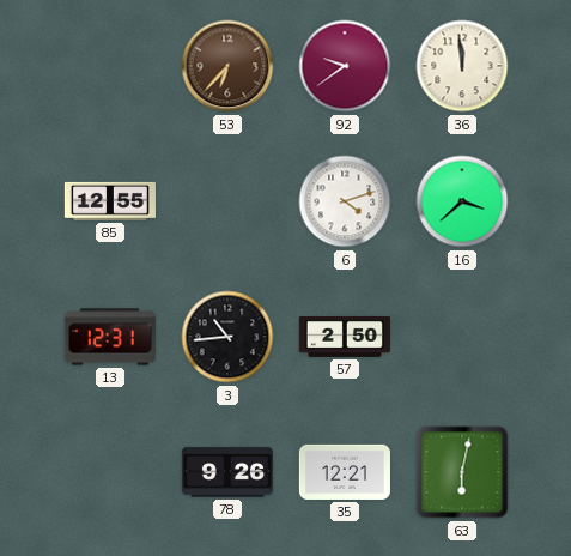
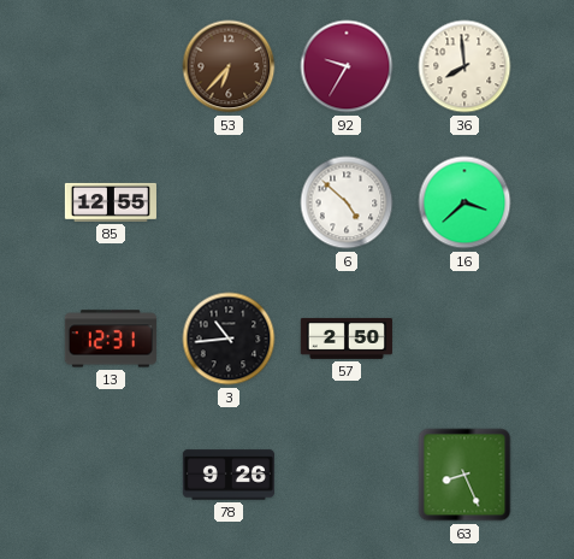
92: 9:39 -> 9:35
36: 11:59 -> 7:59
6: 4:12 -> 4:52
35: 12:21 -> none
63: 6:02 -> 8:26
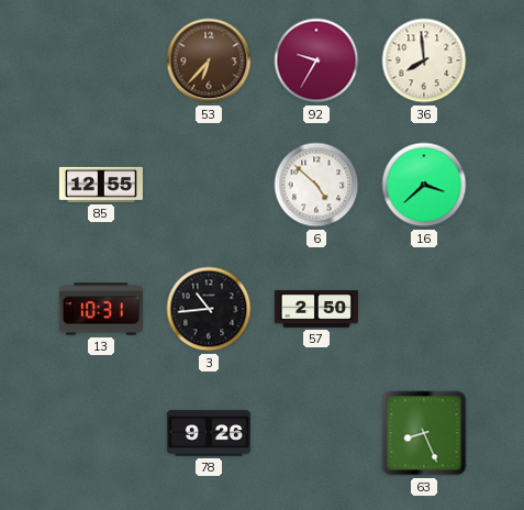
13: 12:31 -> 10:31
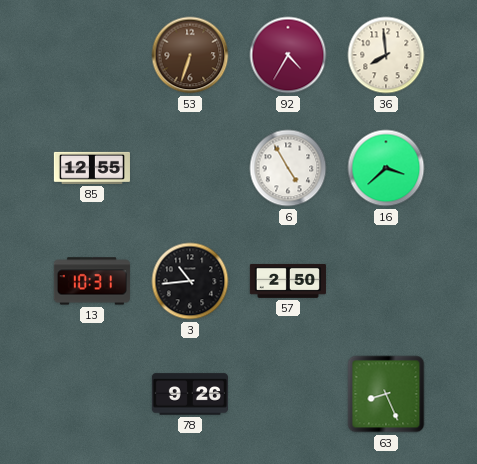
53: 6:37 -> 6:33
92: 9:35 -> 4:35
6: 4:52 -> 4:55
